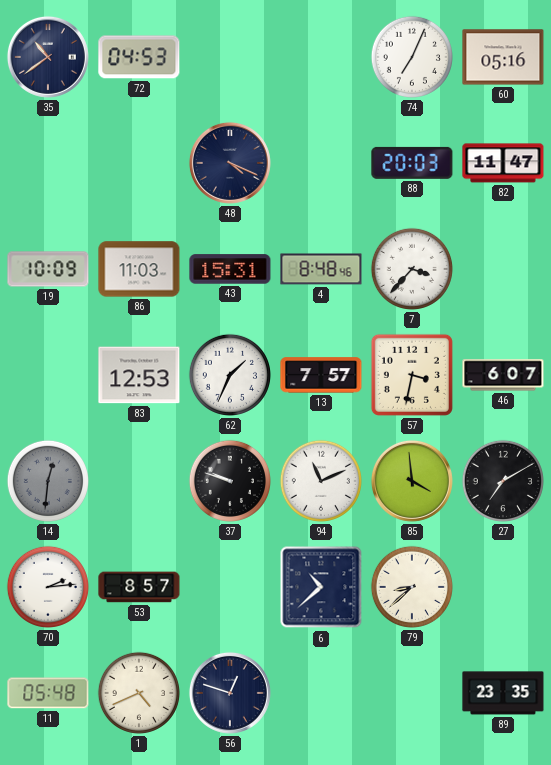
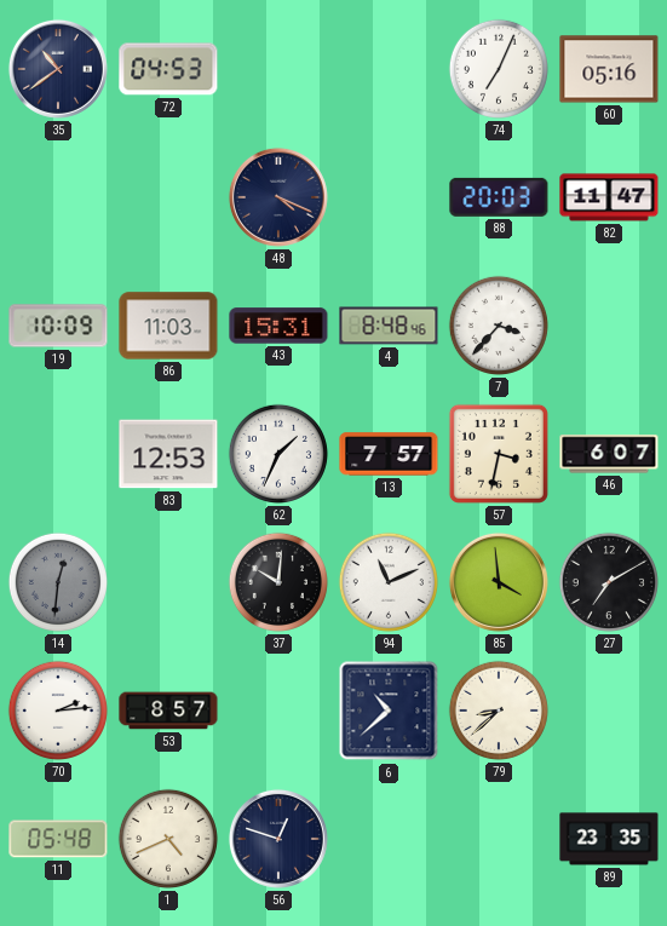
37: 9:48 -> 10:01
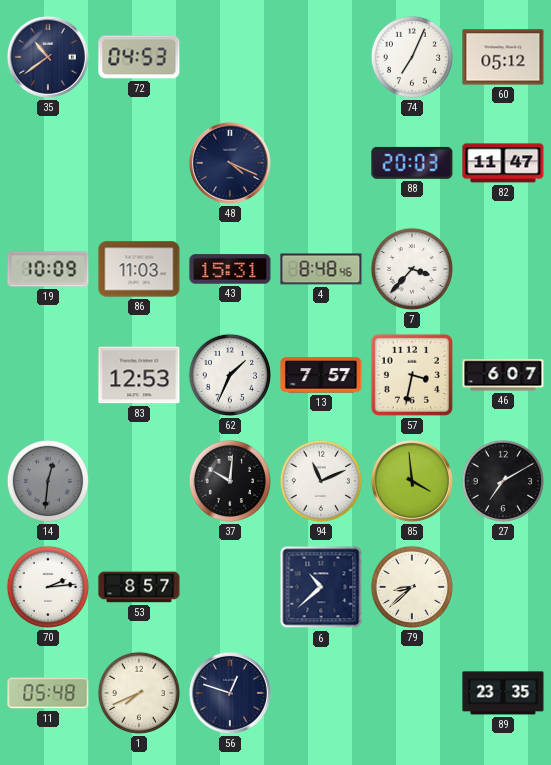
60: 05:16 -> 05:12
1: 4:41 -> 7:41
